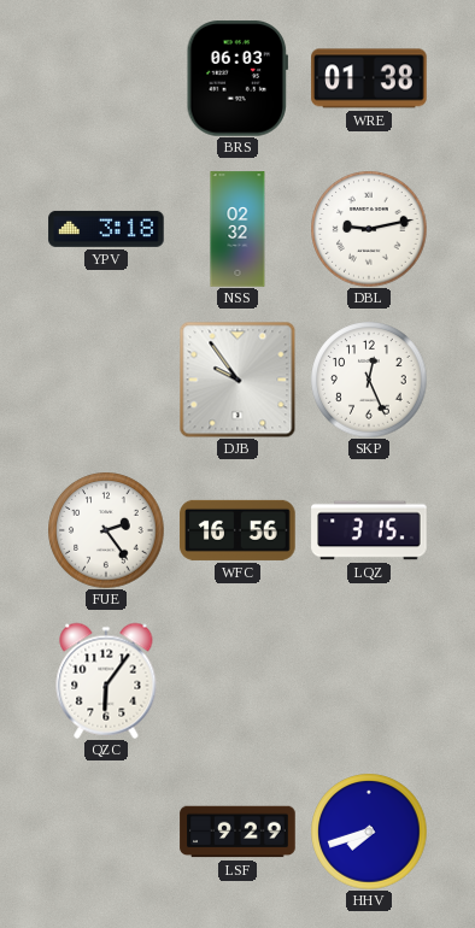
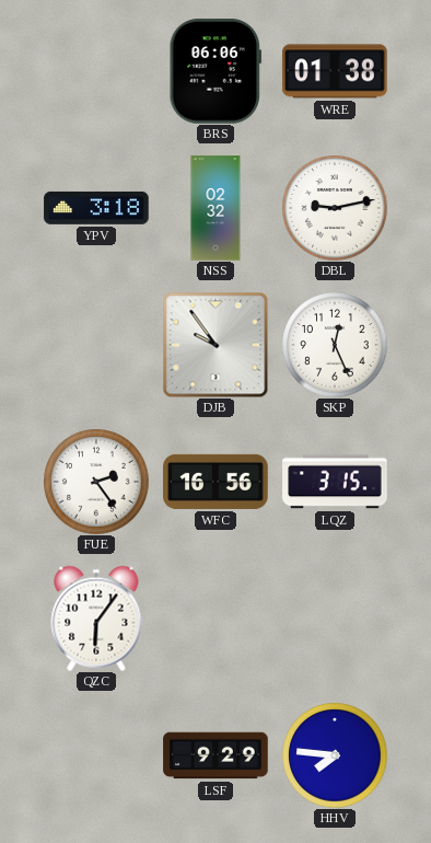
BRS: 06:03 -> 06:06
HHV: 7:42 -> 7:46
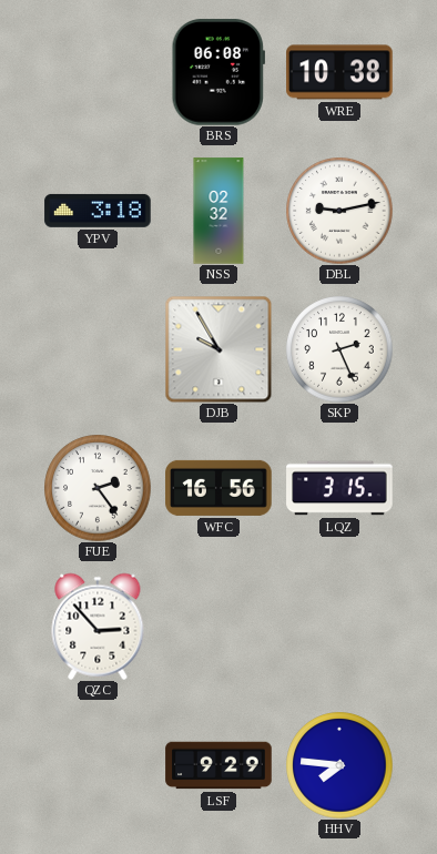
BRS: 06:06 -> 06:08
WRE: 01:38 -> 10:38
DJB: 9:54 -> 9:55
SKP: 12:26 -> 2:26
QZC: 6:06 -> 2:53
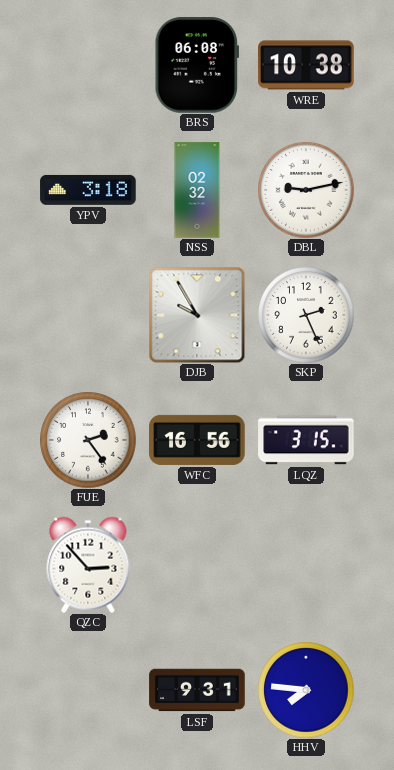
LSF: 9:29 -> 9:31
